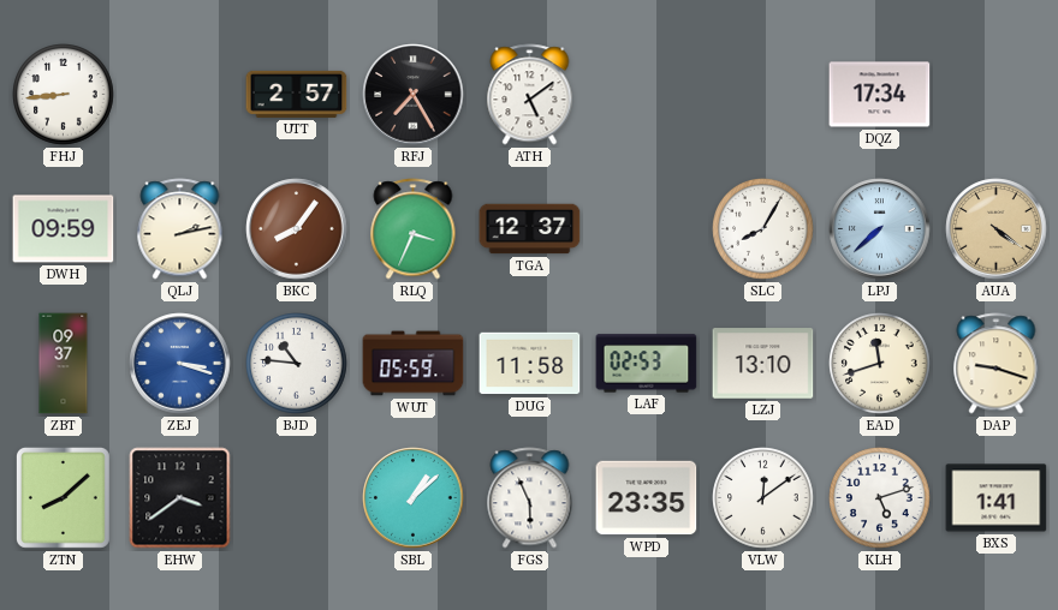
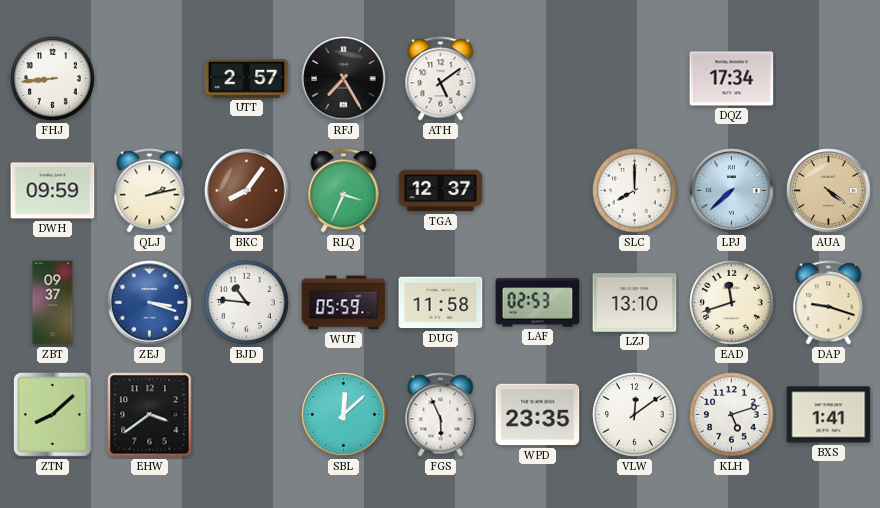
SLC: 8:05 -> 8:00
SBL: 1:08 -> 12:08
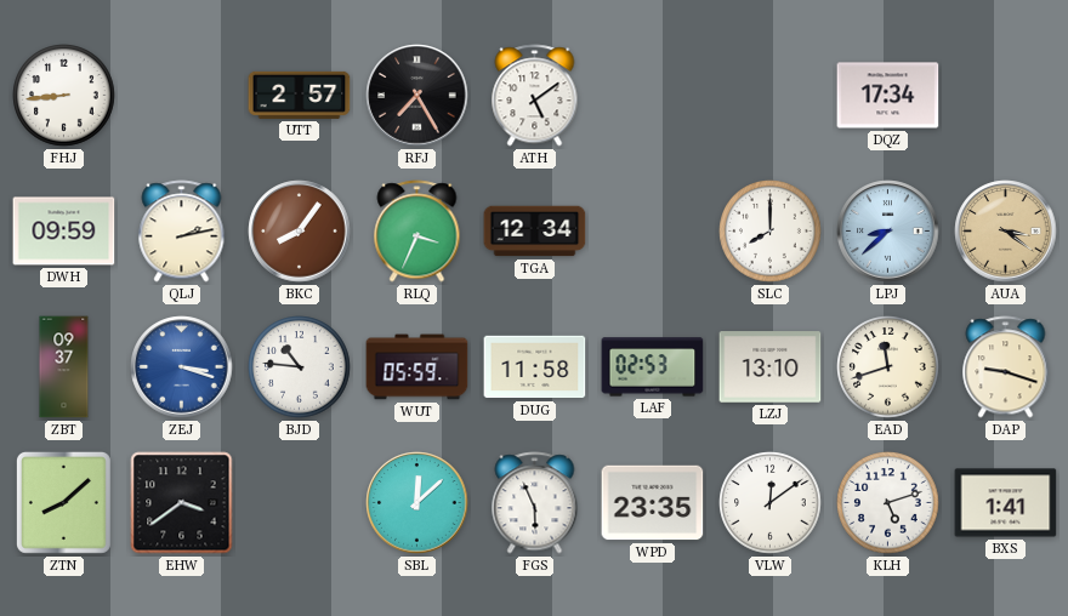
TGA: 12:37 -> 12:34
LPJ: 7:38 -> 8:38
AUA: 4:21 -> 3:21
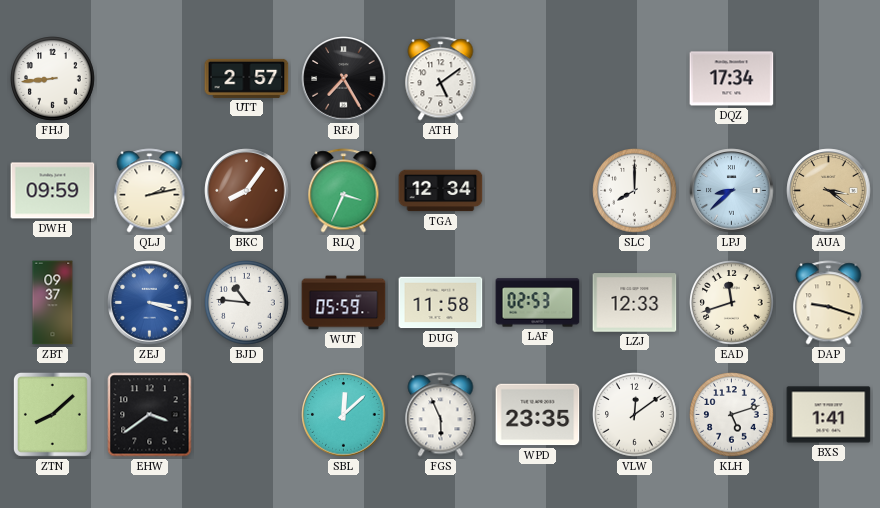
LZJ: 13:10 -> 12:33
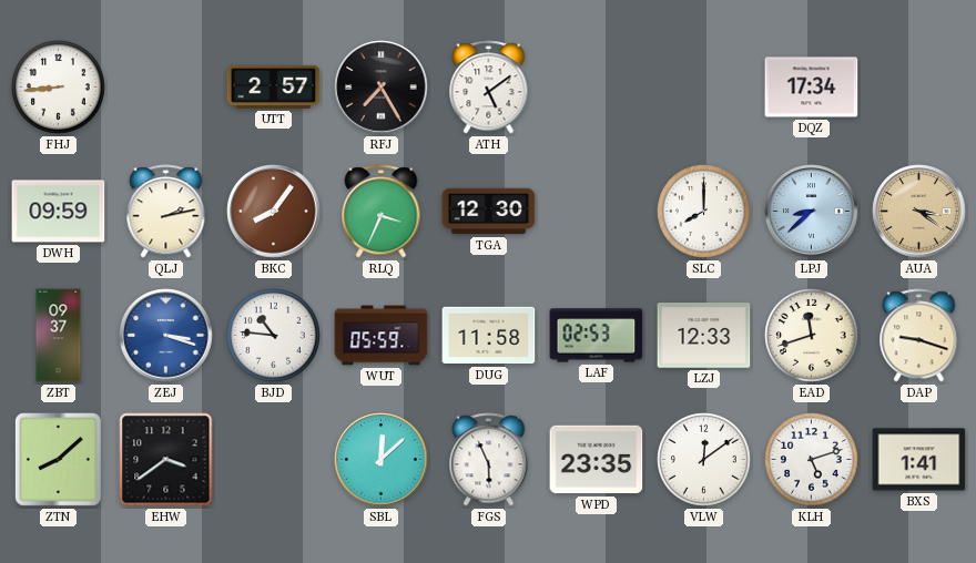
TGA: 12:34 -> 12:30
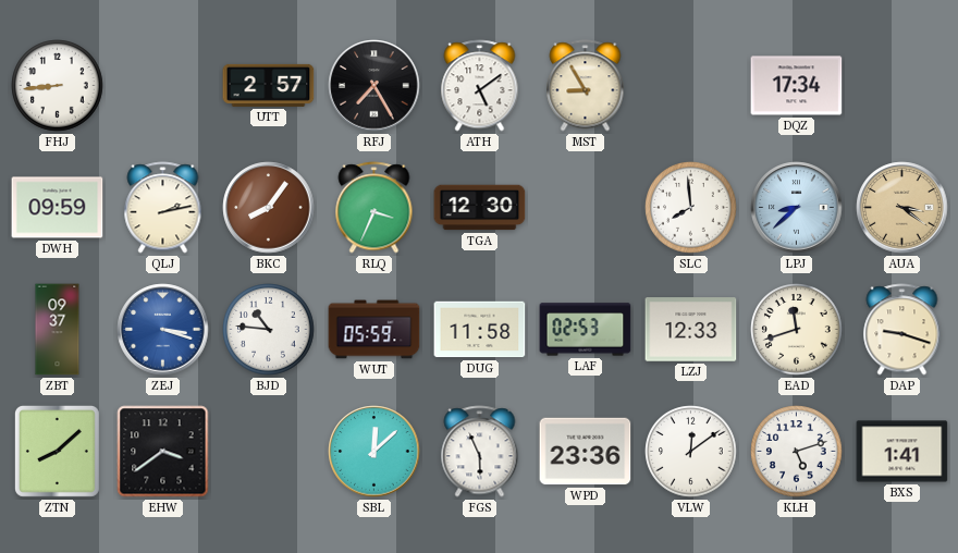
MST: none -> 8:55
SLC: 8:00 -> 7:59
WPD: 23:35 -> 23:36
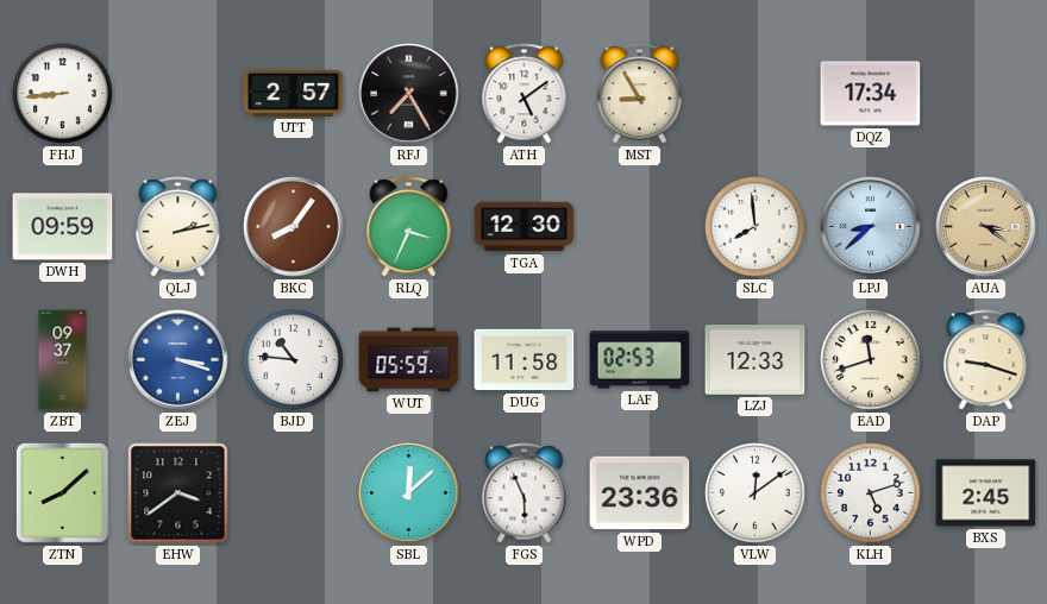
BXS: 1:41 -> 2:45
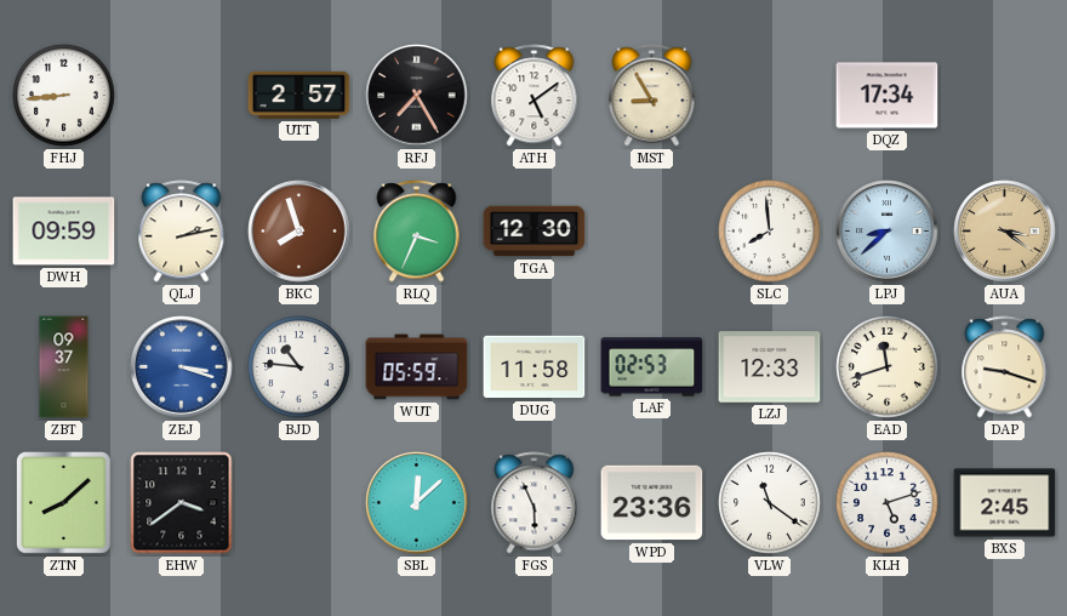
BKC: 8:06 -> 7:57
VLW: 12:09 -> 11:21
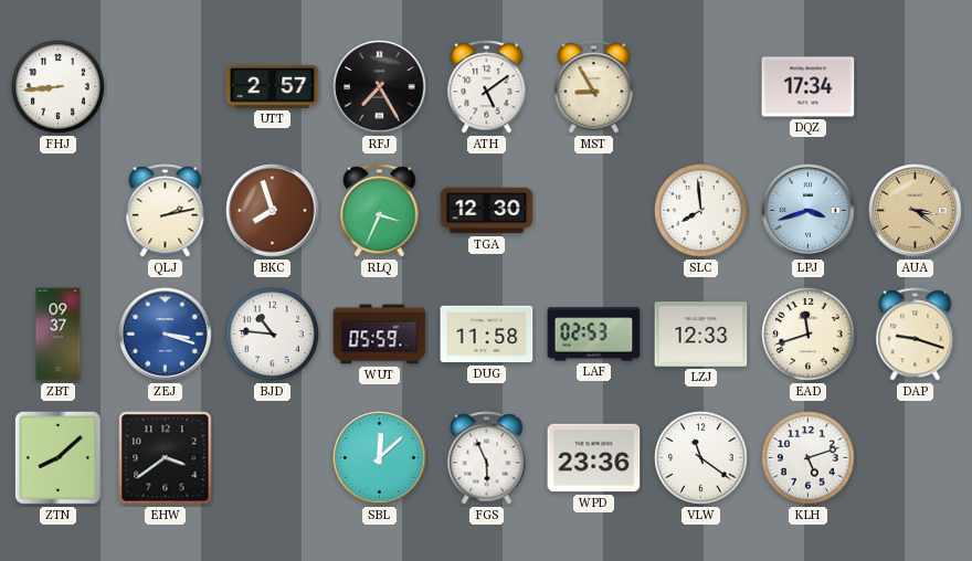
DWH: 09:59 -> none
LPJ: 8:38 -> 3:42
BXS: 2:45 -> none
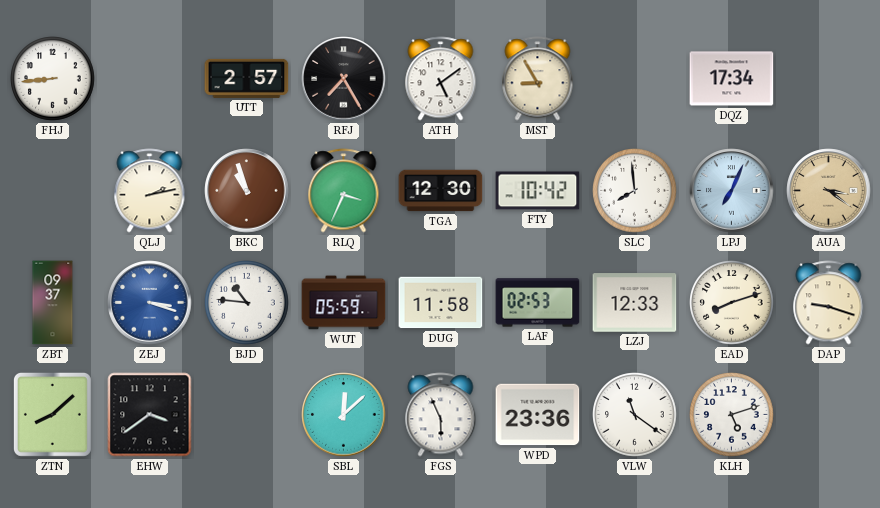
BKC: 7:57 -> 10:57
FTY: none -> 10:42
LPJ: 3:42 -> 7:04
EAD: 11:42 -> 8:12
